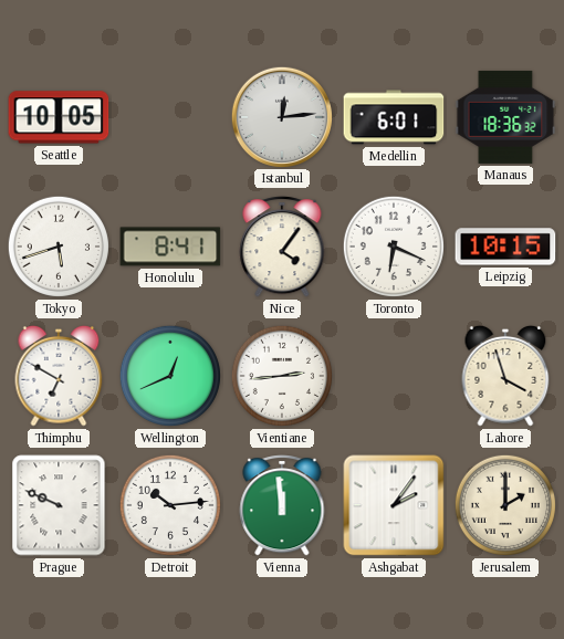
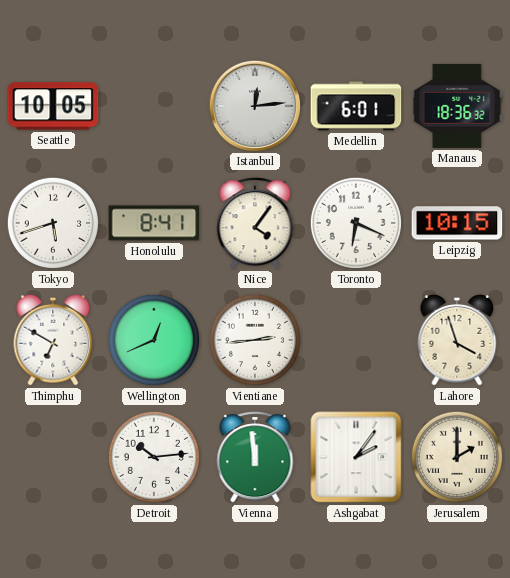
Prague: 9:49 -> none
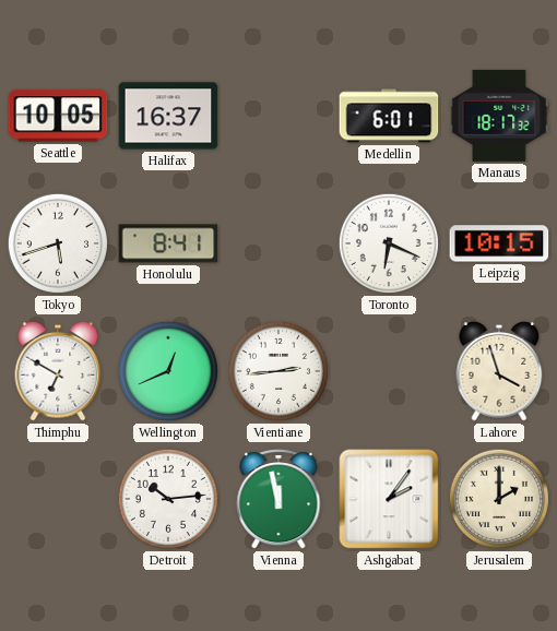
Halifax: none -> 16:37
Istanbul: 12:14 -> none
Manaus: 18:36 -> 18:17
Nice: 4:06 -> none
Vienna: 11:59 -> 11:58
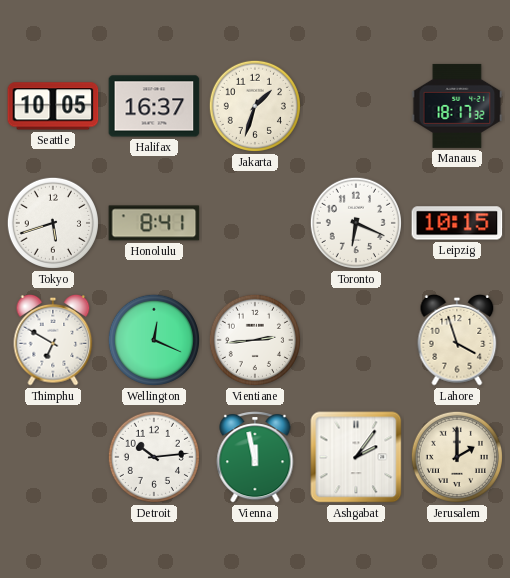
Jakarta: none -> 1:33
Medellin: 6:01 -> none
Wellington: 12:41 -> 12:19
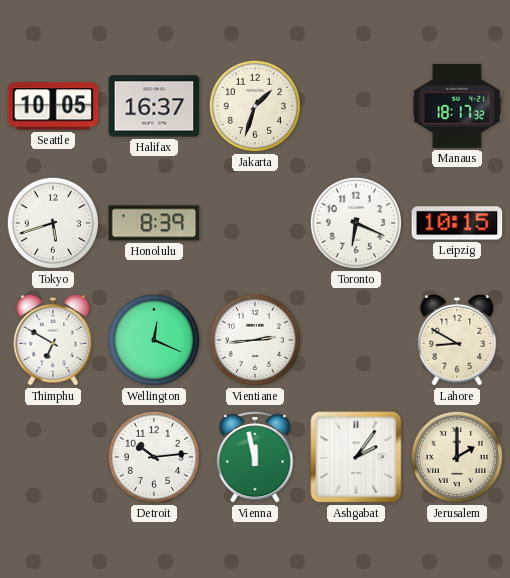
Honolulu: 8:41 -> 8:39
Lahore: 3:57 -> 8:50
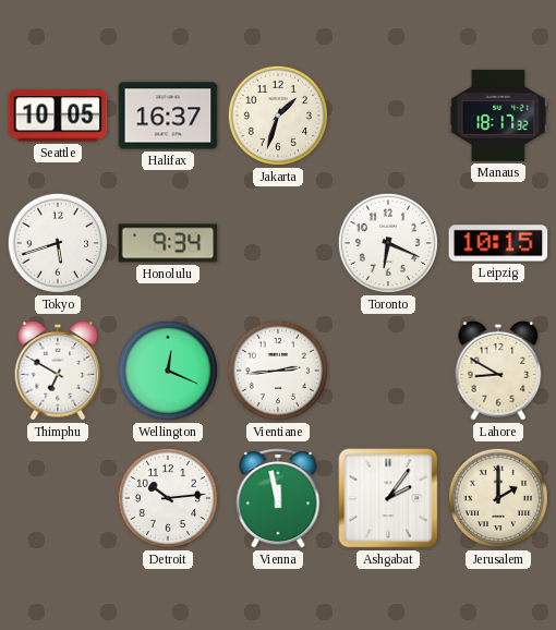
Honolulu: 8:39 -> 9:34
